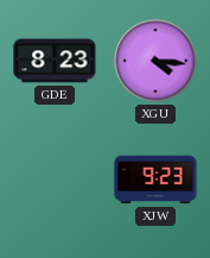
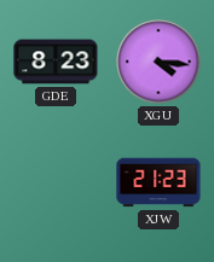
XJW: 9:23 -> 21:23
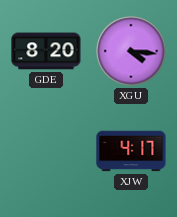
GDE: 8:23 -> 8:20
XJW: 21:23 -> 4:17
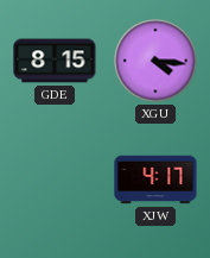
GDE: 8:20 -> 8:15
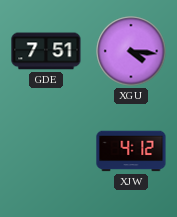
GDE: 8:15 -> 7:51
XJW: 4:17 -> 4:12
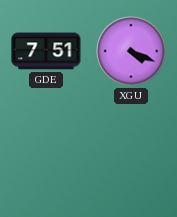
XGU: 4:16 -> 4:19
XJW: 4:12 -> none
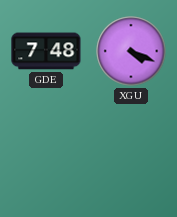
GDE: 7:51 -> 7:48
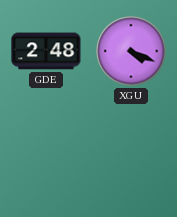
GDE: 7:48 -> 2:48
